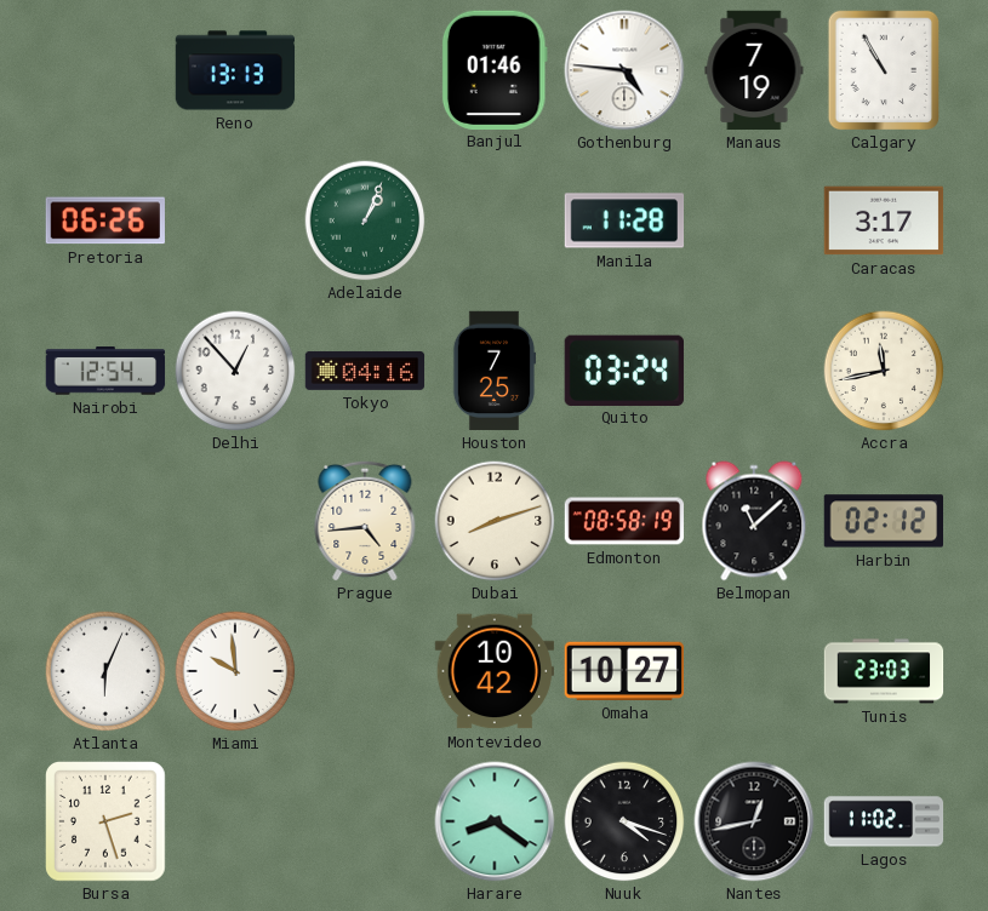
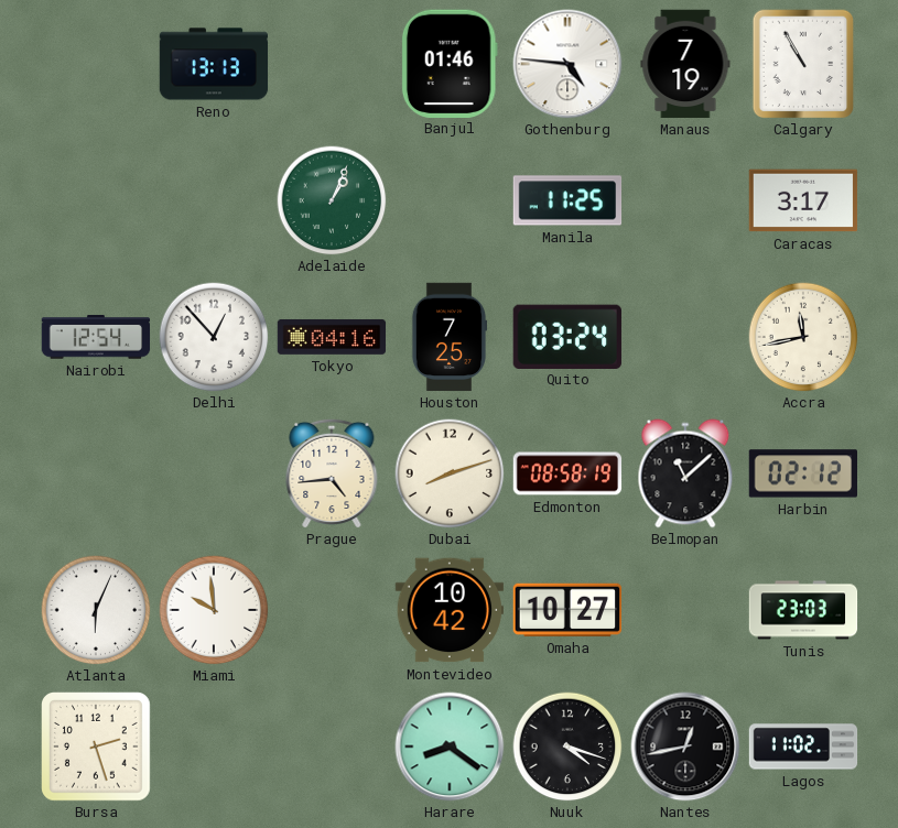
Pretoria: 06:26 -> none
Manila: 11:28 -> 11:25
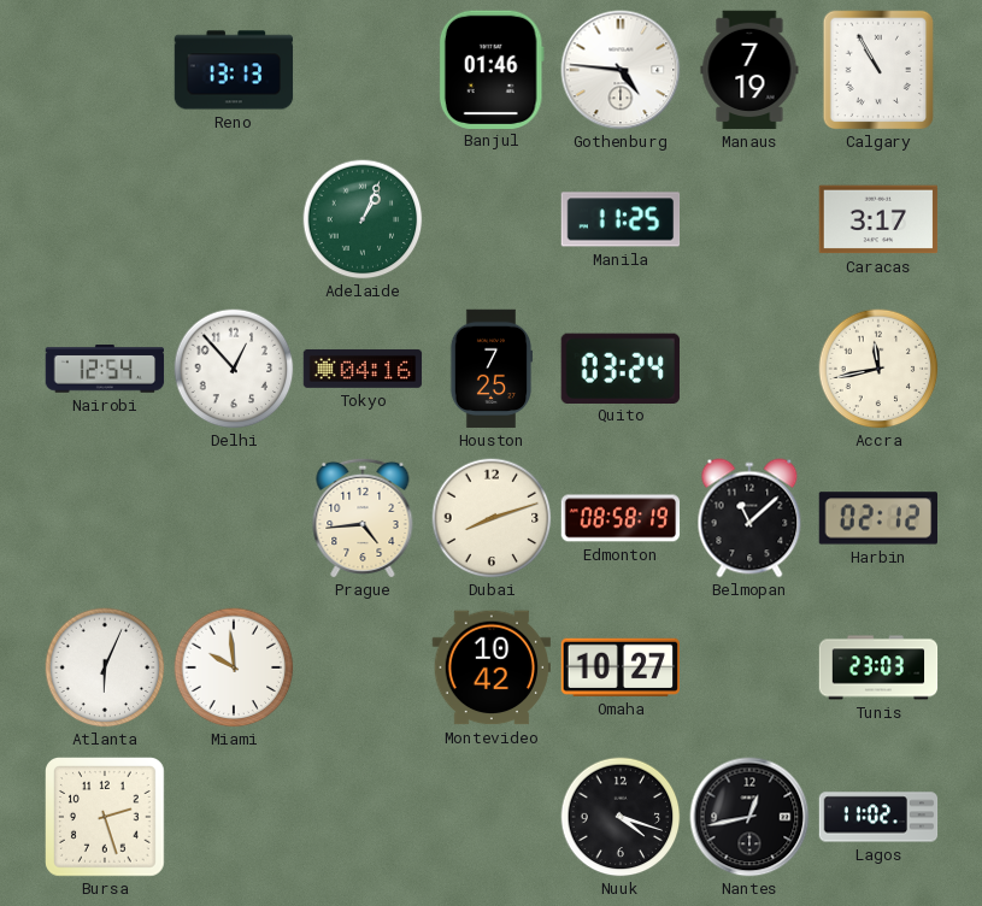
Harare: 8:21 -> none
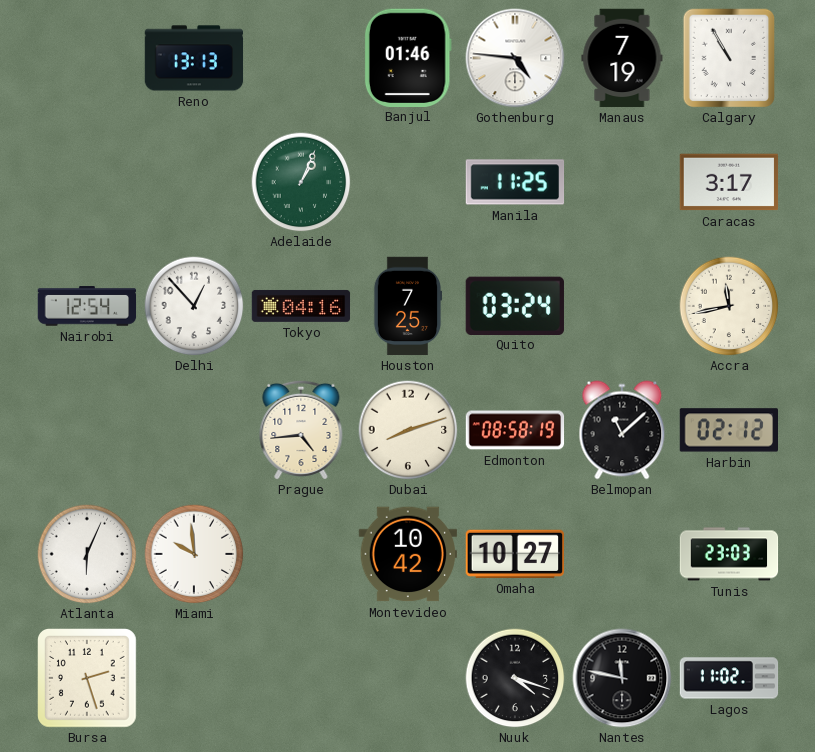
Nantes: 12:43 -> 11:47
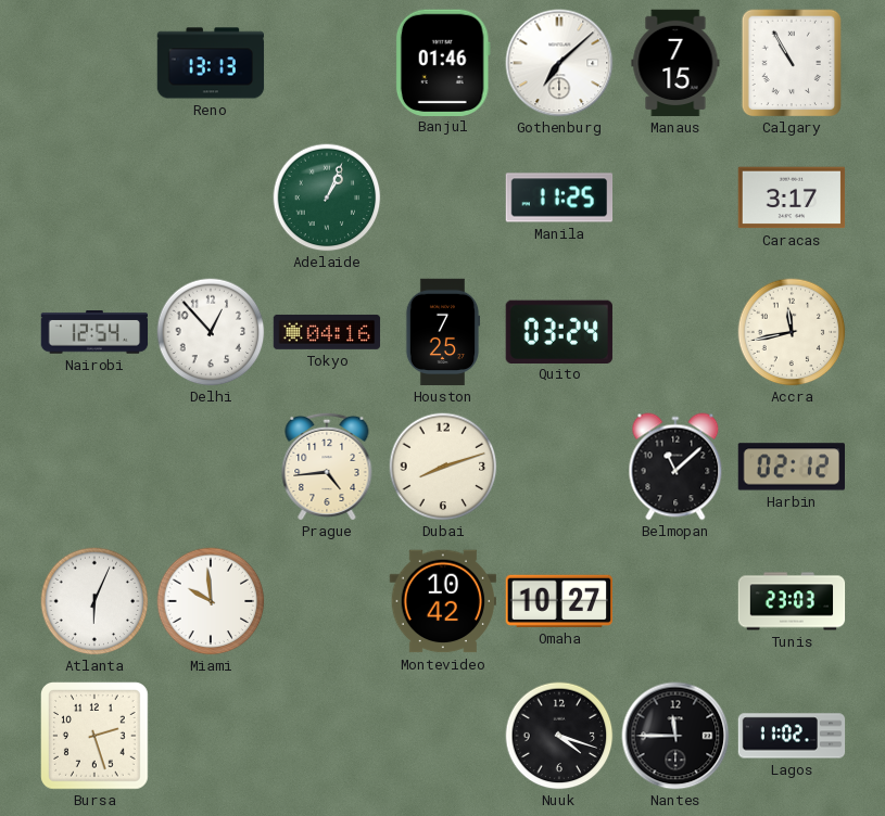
Gothenburg: 4:46 -> 7:08
Manaus: 7:19 -> 7:15
Edmonton: 08:58 -> none
Nantes: 11:47 -> 11:45
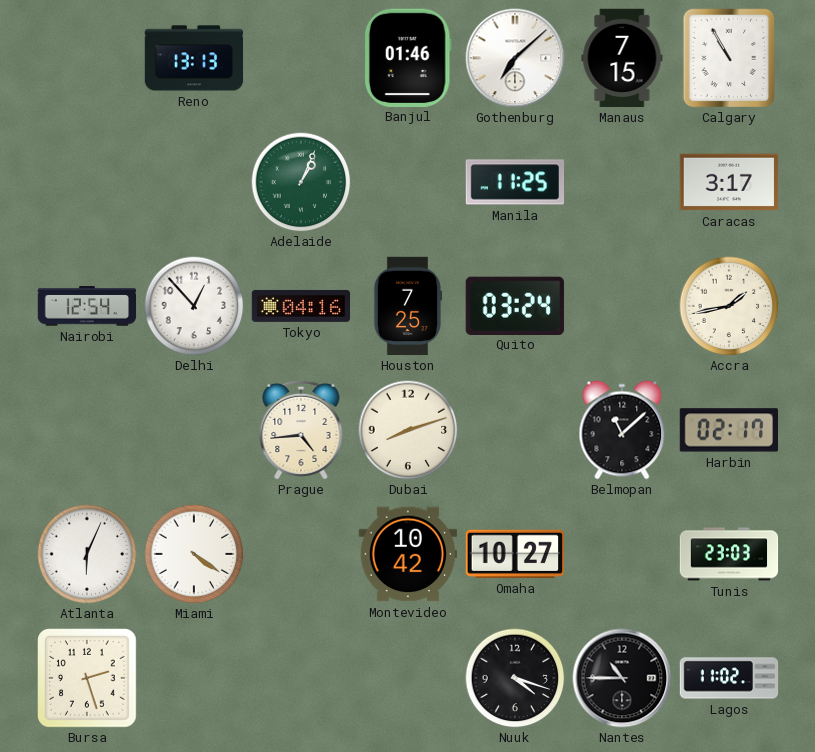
Accra: 11:43 -> 1:43
Harbin: 02:12 -> 02:17
Miami: 9:59 -> 4:21
Nantes: 11:45 -> 10:45
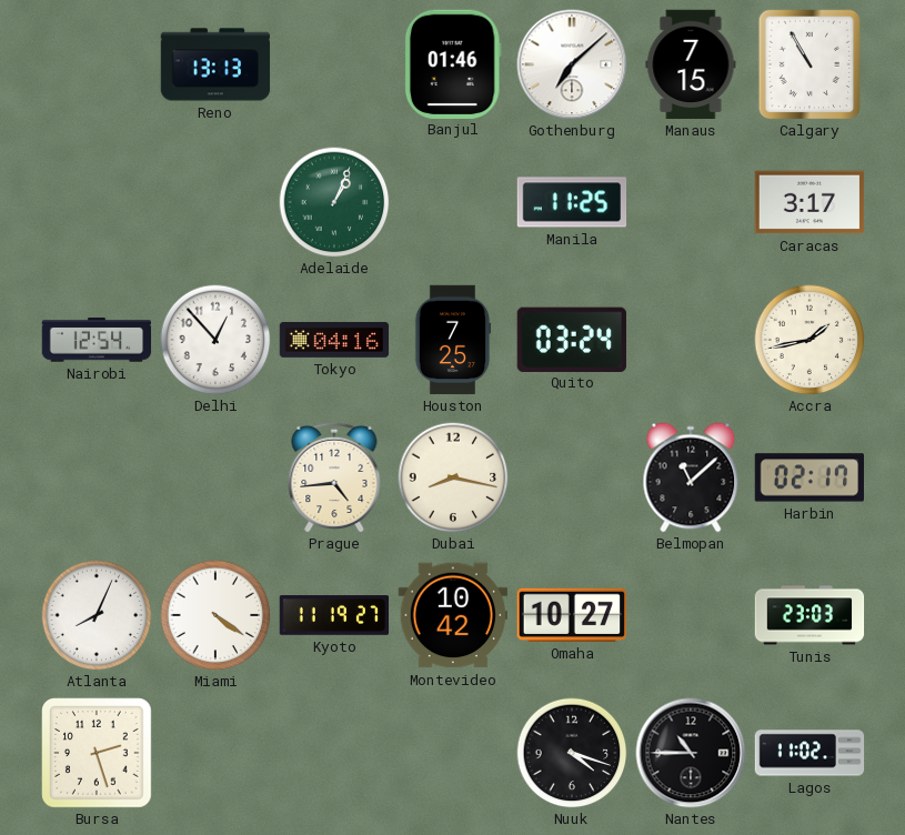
Dubai: 8:12 -> 8:17
Atlanta: 6:04 -> 8:04
Kyoto: none -> 11:19
